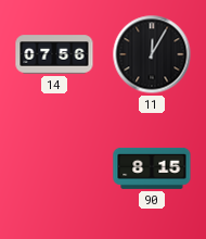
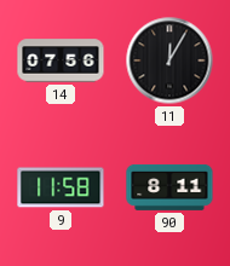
9: none -> 11:58
90: 8:15 -> 8:11
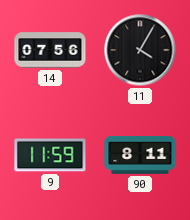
11: 12:05 -> 4:05
9: 11:58 -> 11:59
